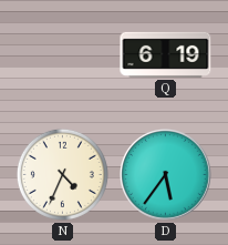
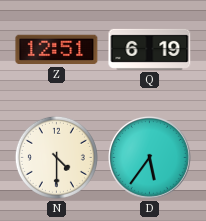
Z: none -> 12:51
N: 4:34 -> 4:30
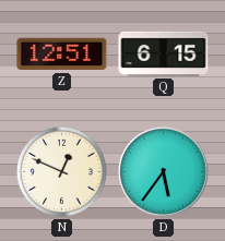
Q: 6:19 -> 6:15
N: 4:30 -> 12:49
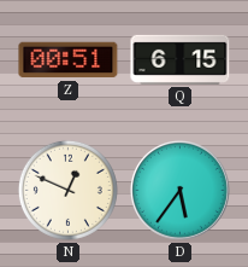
Z: 12:51 -> 00:51
